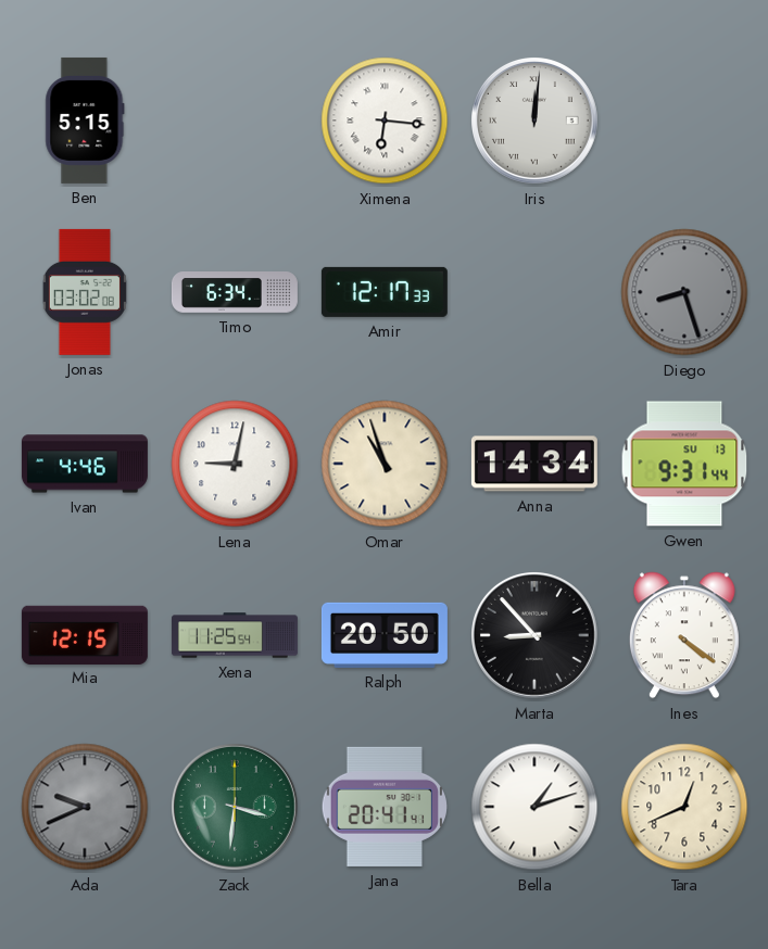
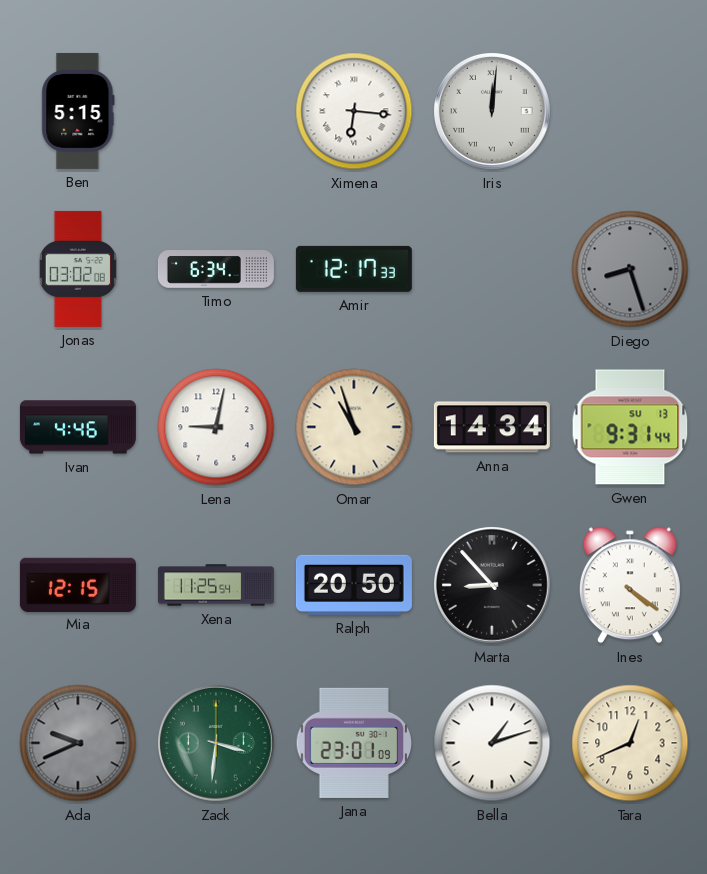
Jana: 20:41 -> 23:01
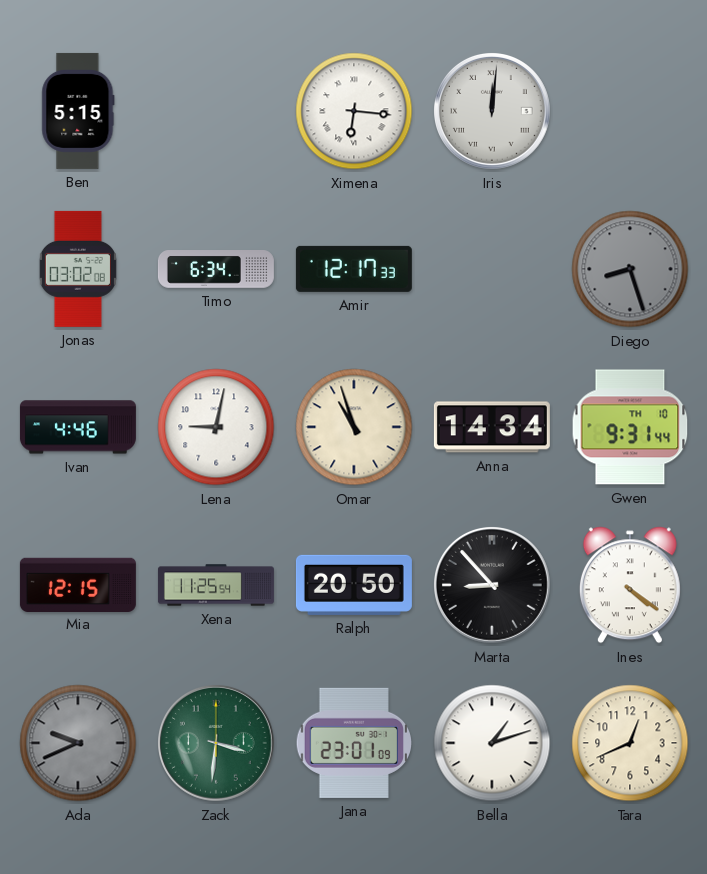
Gwen date: SU 13 -> TH 10
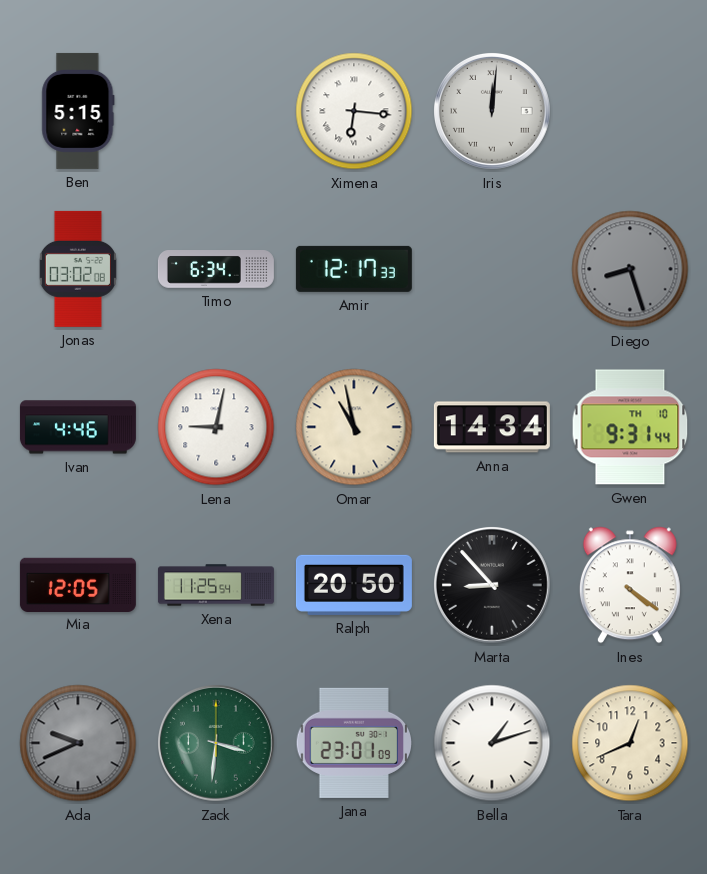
Omar: 10:57 -> 10:58
Mia: 12:15 -> 12:05
